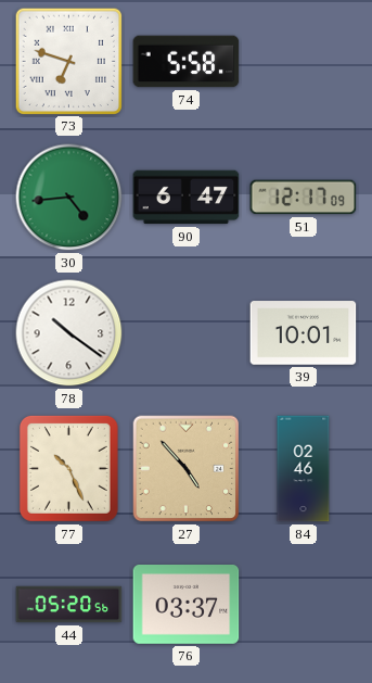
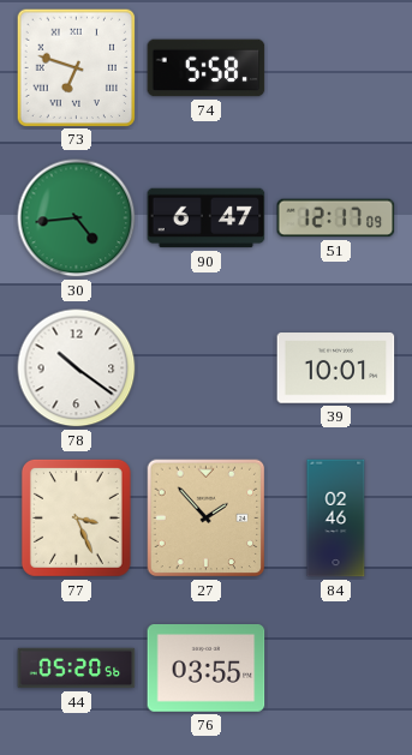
77: 10:26 -> 3:26
27: 4:53 -> 1:53
76: 03:37 -> 03:55
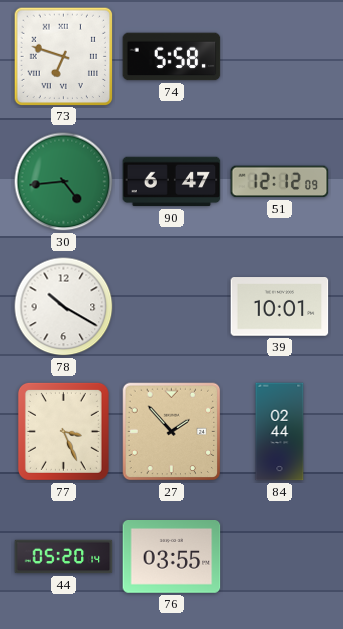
51: 12:17 -> 12:12
78: 10:21 -> 10:20
84: 02:46 -> 02:44
44: 05:20:56 -> 05:20:14
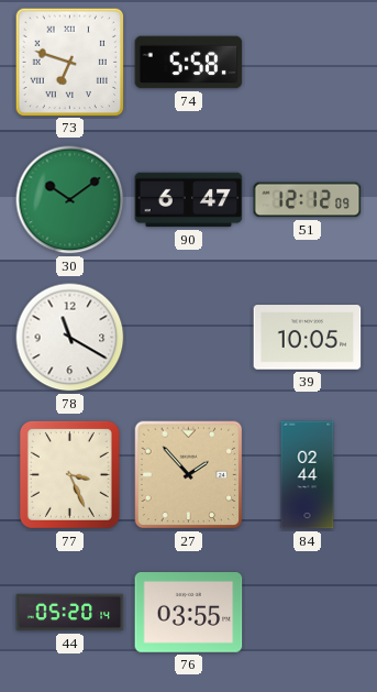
30: 4:44 -> 10:09
78: 10:20 -> 11:20
39: 10:01 -> 10:05
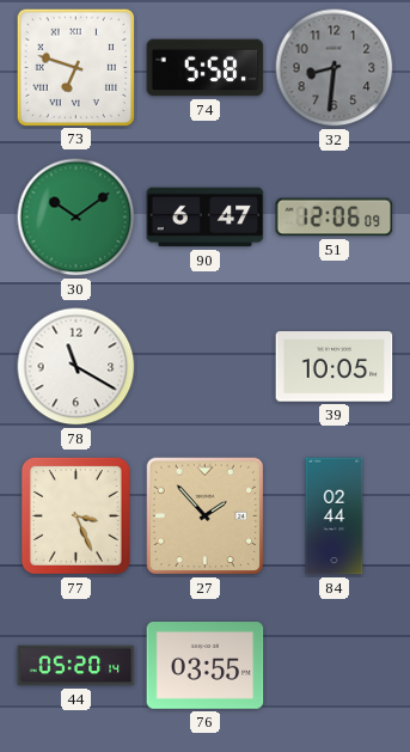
32: none -> 8:31
51: 12:12 -> 12:06
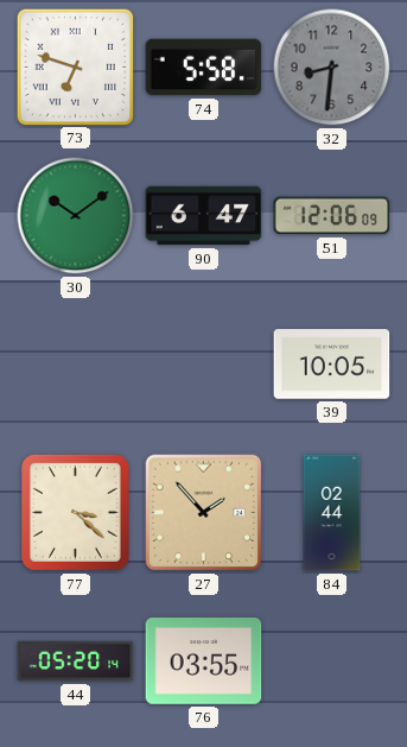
78: 11:20 -> none
77: 3:26 -> 3:22
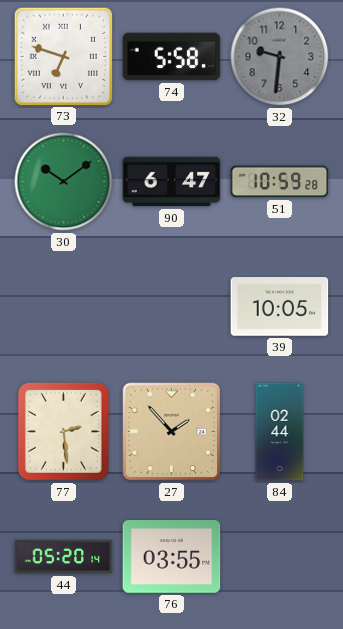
32: 8:31 -> 9:31
51: 12:06 -> 10:59
77: 3:22 -> 2:29
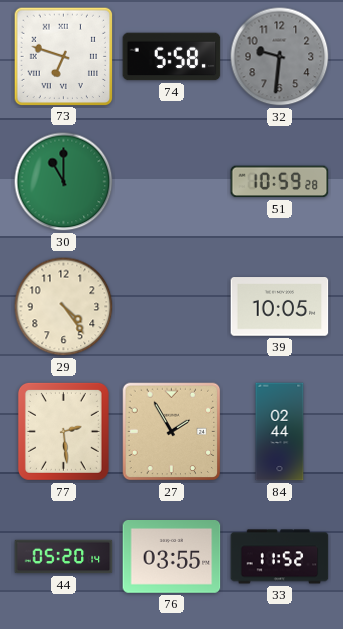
30: 10:09 -> 11:00
90: 6:47 -> none
29: none -> 4:24
27: 1:53 -> 1:55
33: none -> 11:52
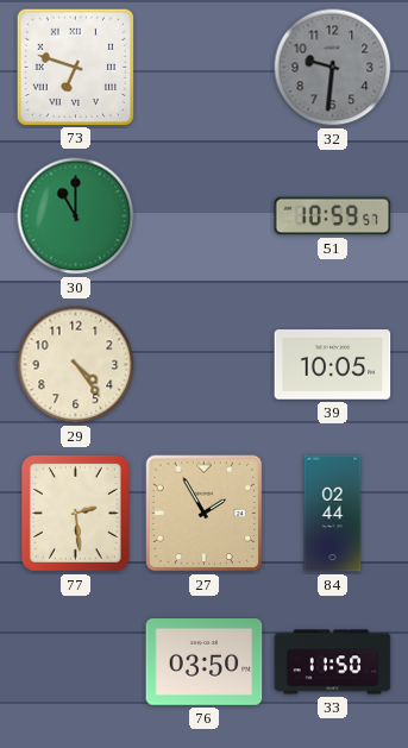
74: 5:58 -> none
51: 10:59:28 -> 10:59:57
44: 05:20 -> none
76: 03:55 -> 03:50
33: 11:52 -> 11:50
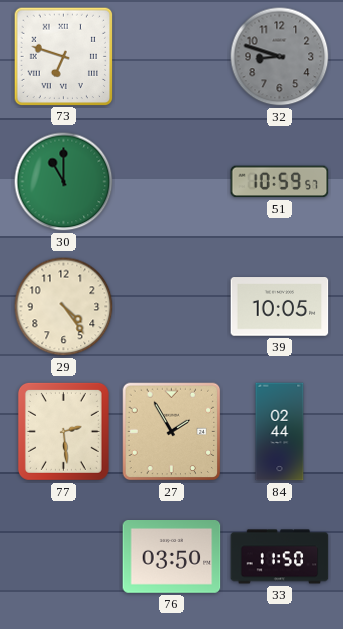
32: 9:31 -> 8:48
